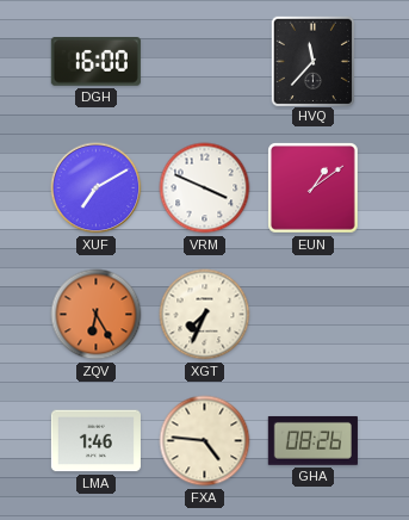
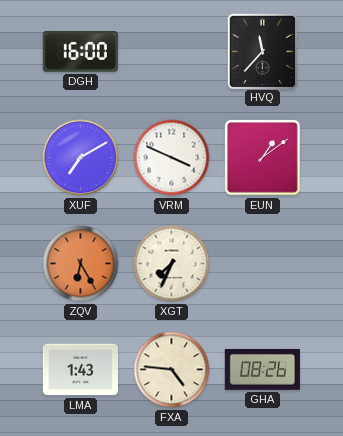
LMA: 1:46 -> 1:43
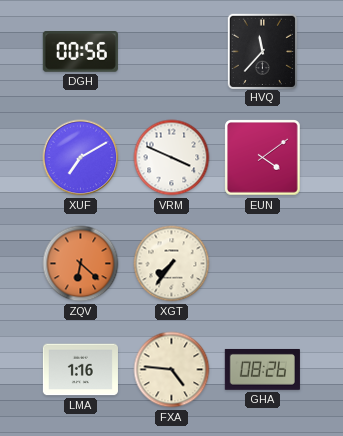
DGH: 16:00 -> 00:56
EUN: 1:09 -> 4:09
ZQV: 6:25 -> 6:22
XGT: 7:34 -> 7:36
LMA: 1:43 -> 1:16
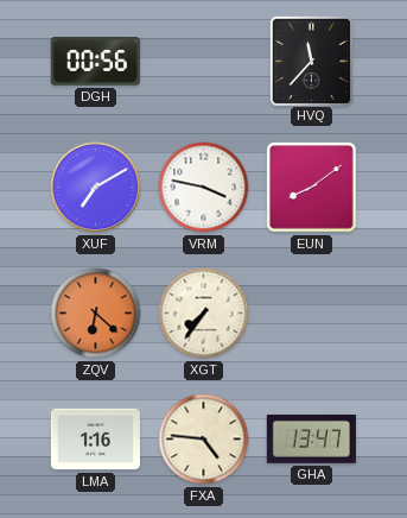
VRM: 3:49 -> 3:47
EUN: 4:09 -> 8:09
GHA: 08:26 -> 13:47
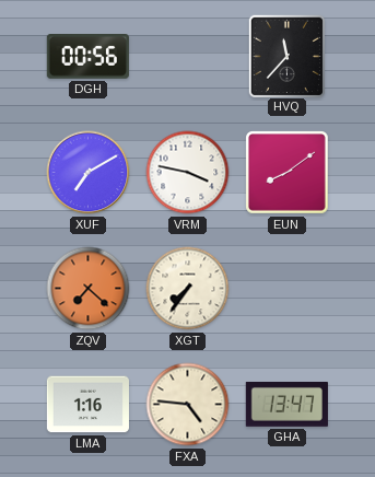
ZQV: 6:22 -> 7:22
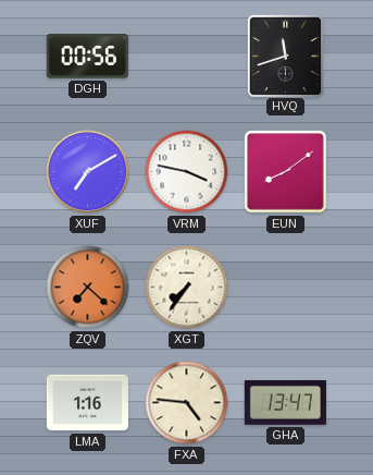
HVQ: 11:37 -> 11:42
